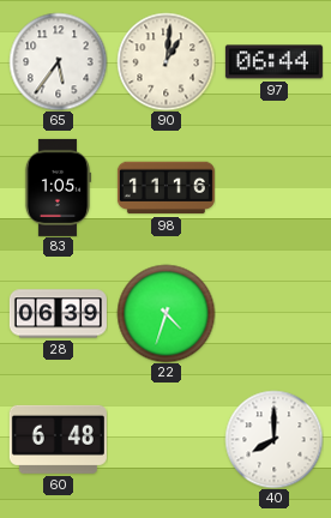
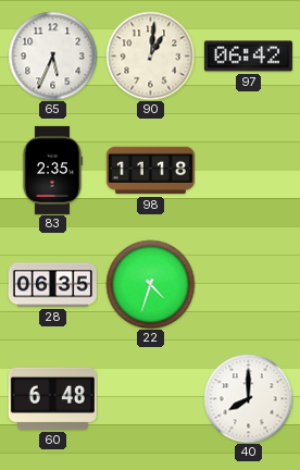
65: 5:36 -> 5:34
97: 06:44 -> 06:42
83: 1:05 -> 2:35
98: 11:16 -> 11:18
28: 06:39 -> 06:35
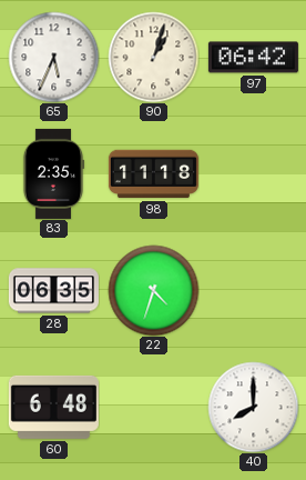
90: 1:01 -> 1:03
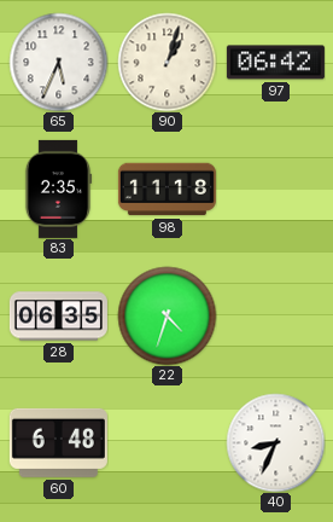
40: 8:00 -> 8:34
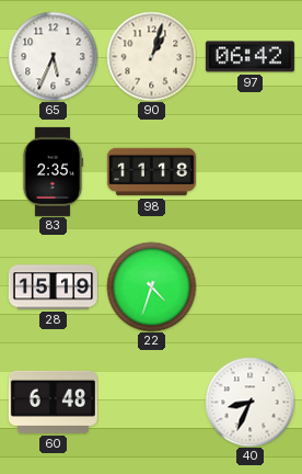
28: 06:35 -> 15:19
